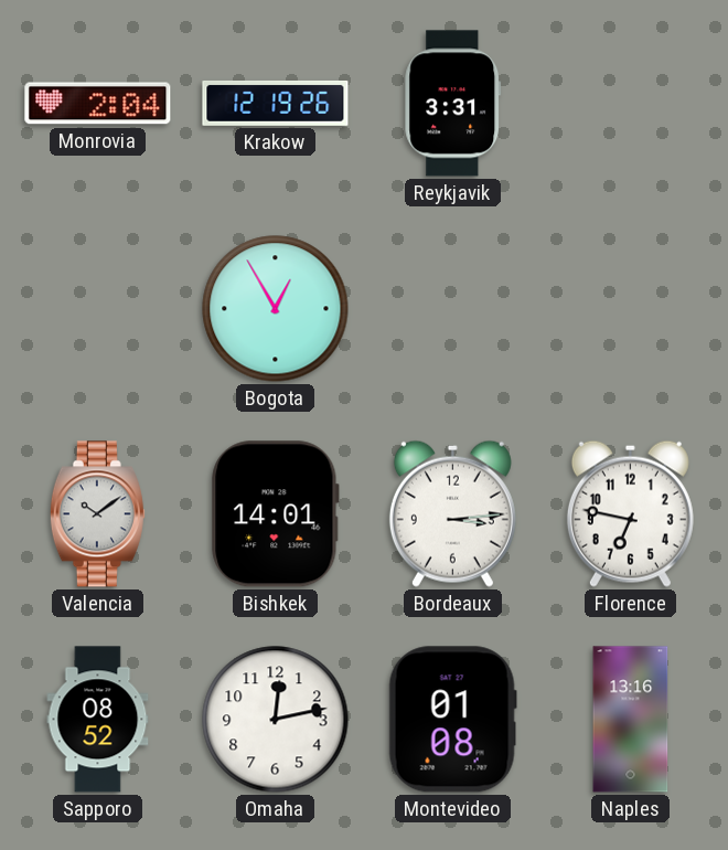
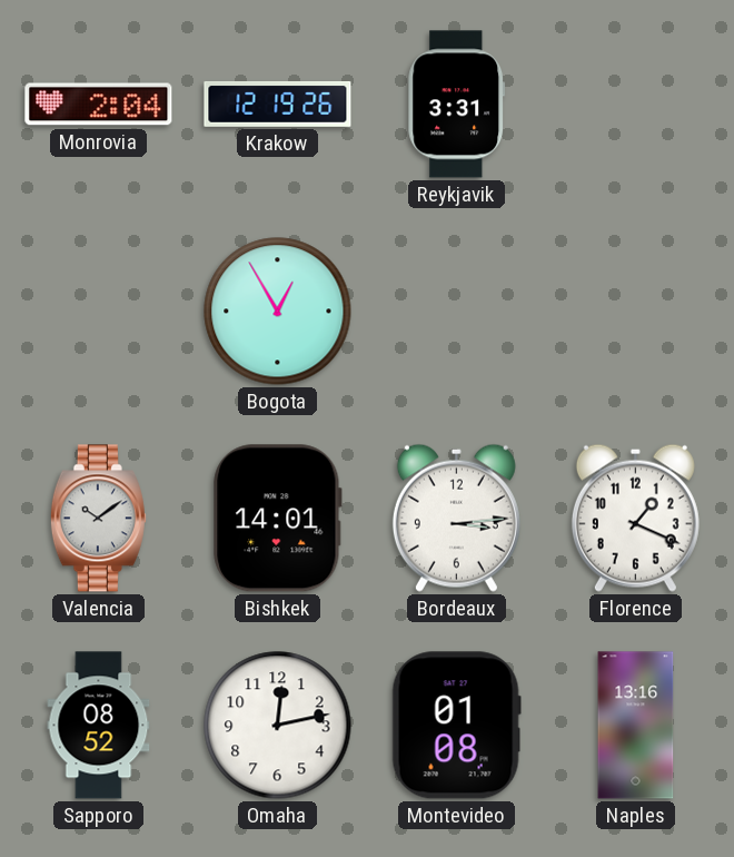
Florence: 6:47 -> 1:19
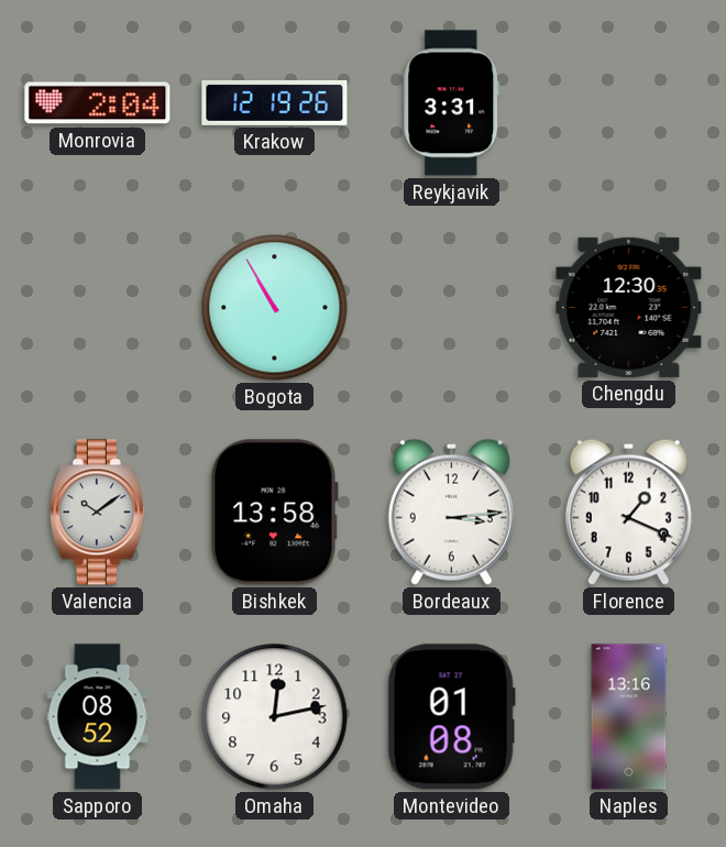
Bogota: 12:55 -> 10:55
Chengdu: none -> 12:30
Bishkek: 14:01 -> 13:58
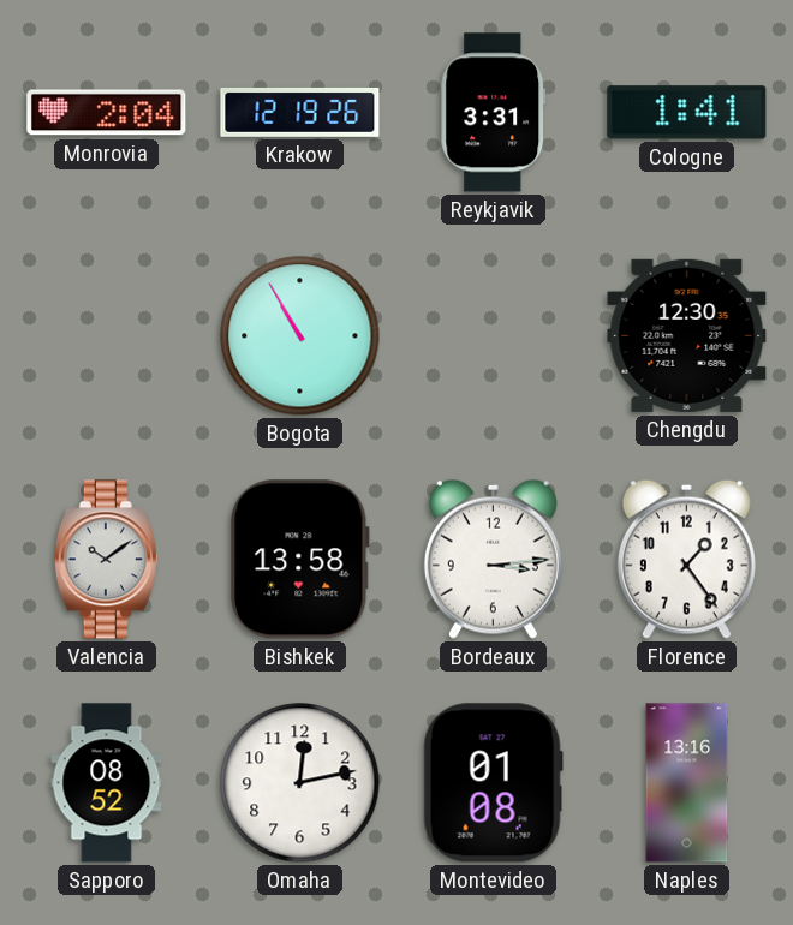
Cologne: none -> 1:41
Florence: 1:19 -> 1:24
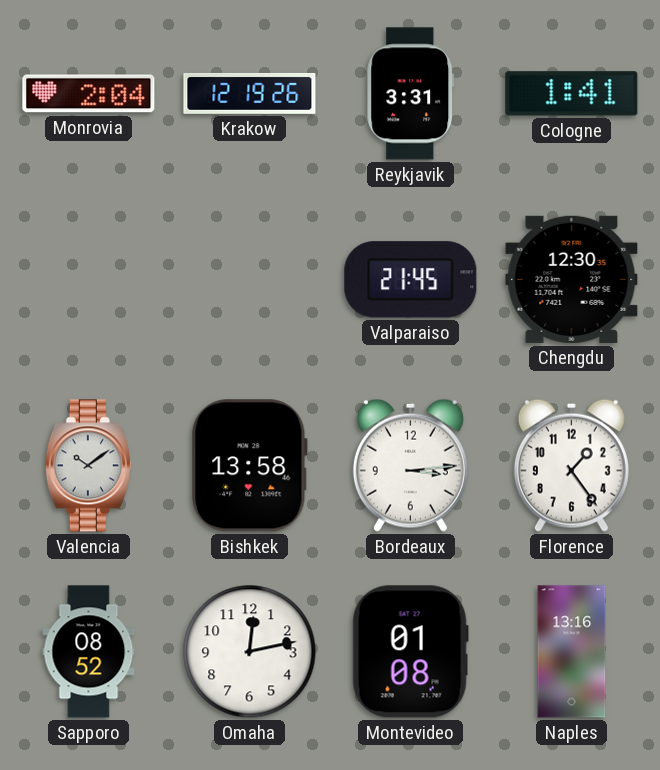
Bogota: 10:55 -> none
Valparaiso: none -> 21:45
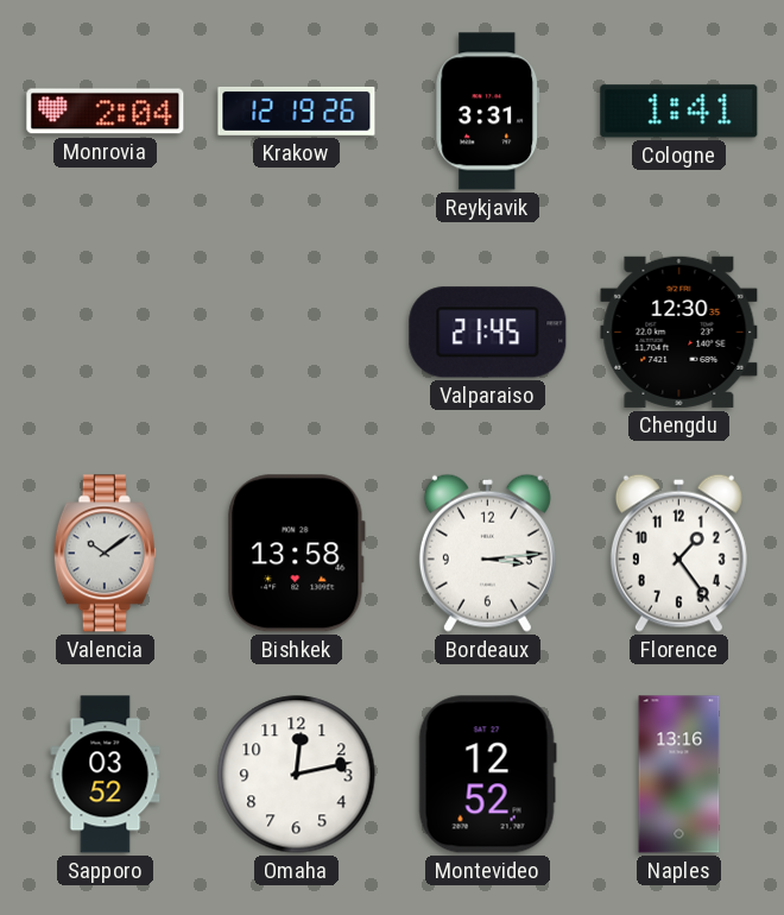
Sapporo: 08:52 -> 03:52
Montevideo: 01:08 -> 12:52
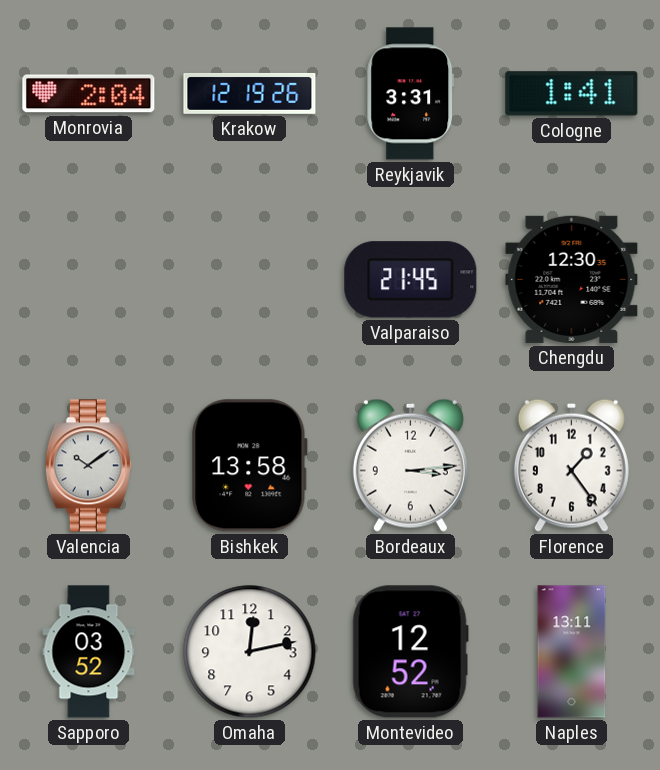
Naples: 13:16 -> 13:11
